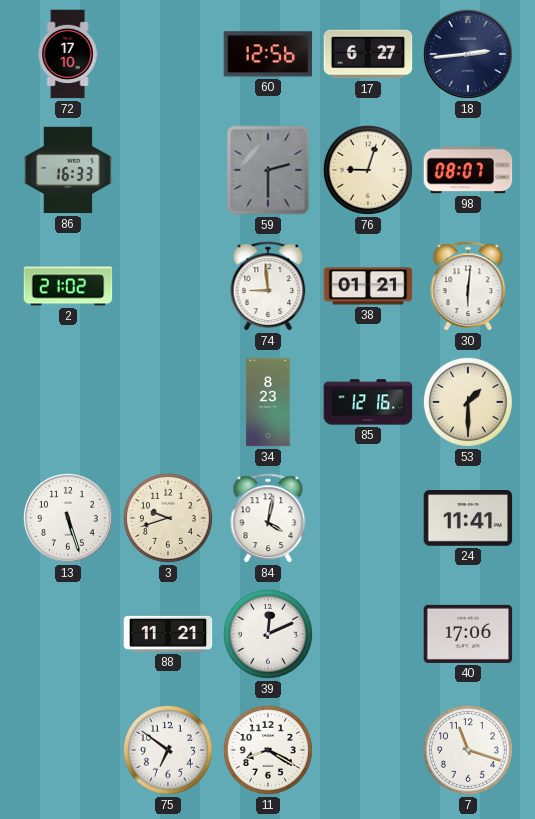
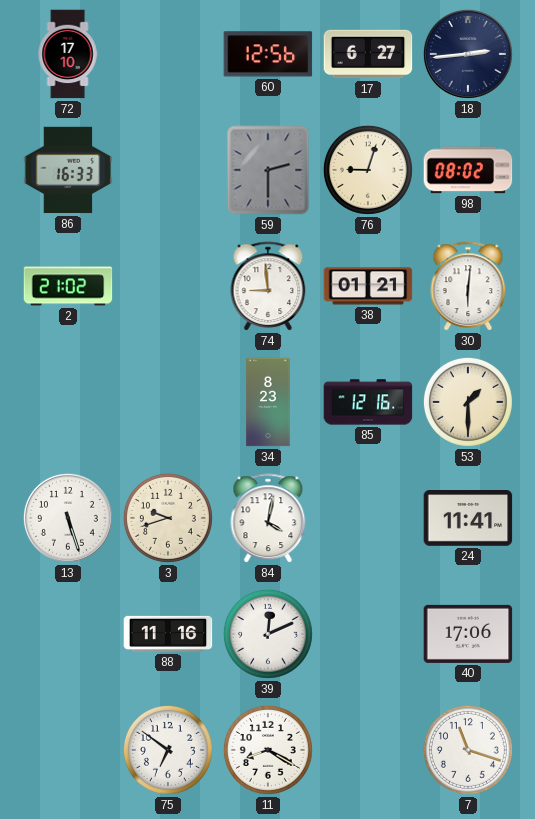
98: 08:07 -> 08:02
88: 11:21 -> 11:16
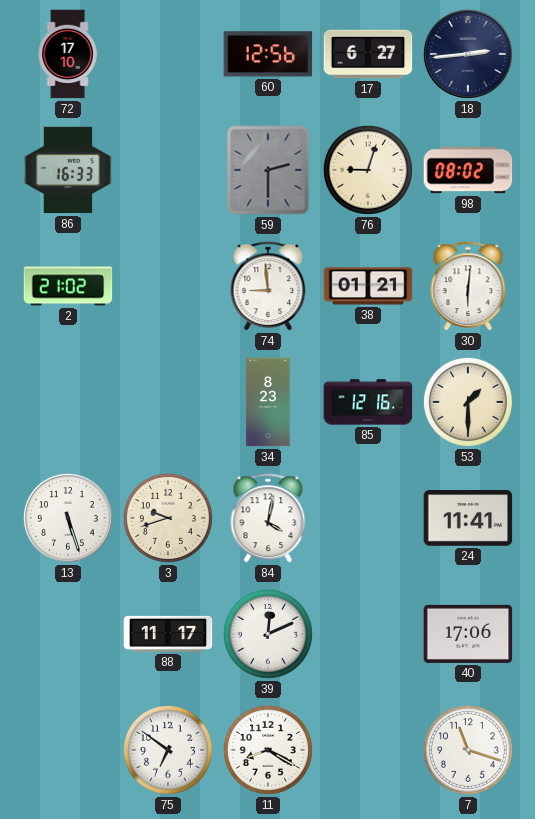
88: 11:16 -> 11:17
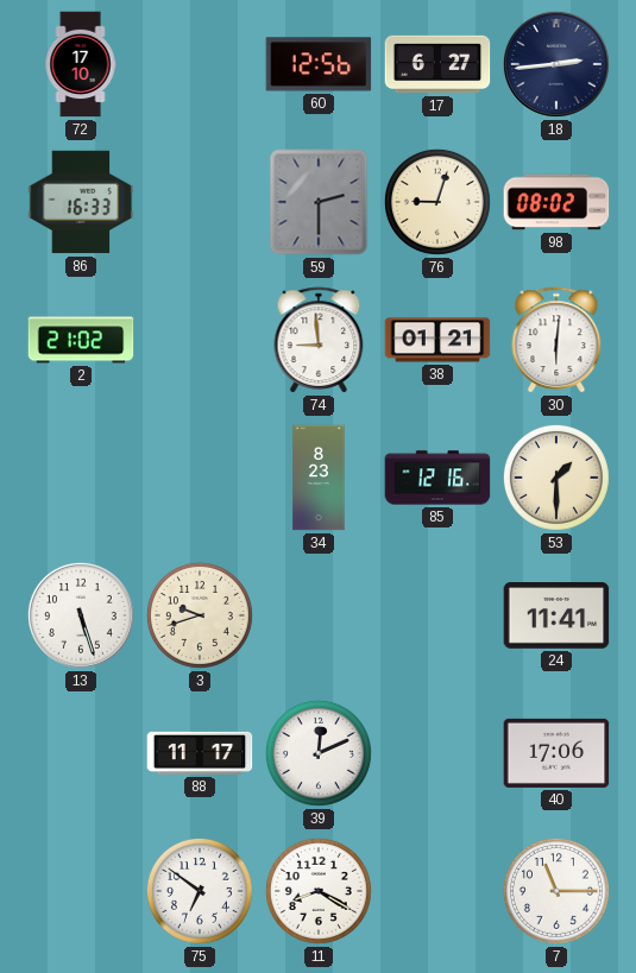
84: 4:02 -> none
7: 11:18 -> 11:15
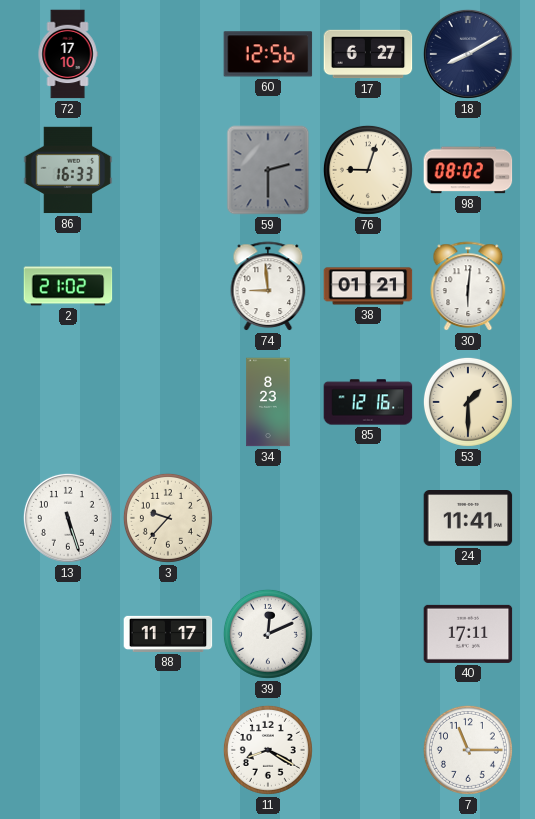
18: 2:44 -> 8:10
3: 9:42 -> 9:37
40: 17:06 -> 17:11
75: 6:51 -> none
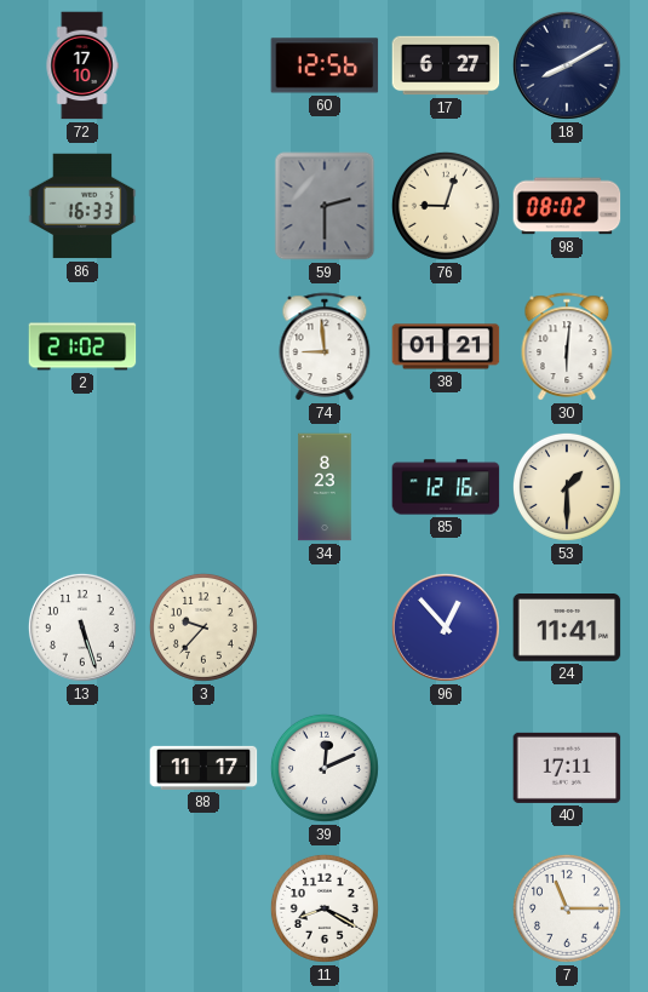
96: none -> 12:53
